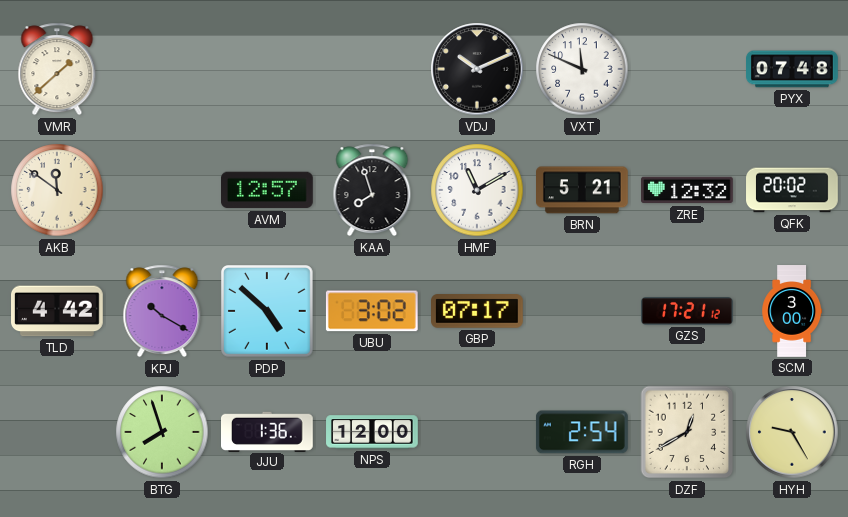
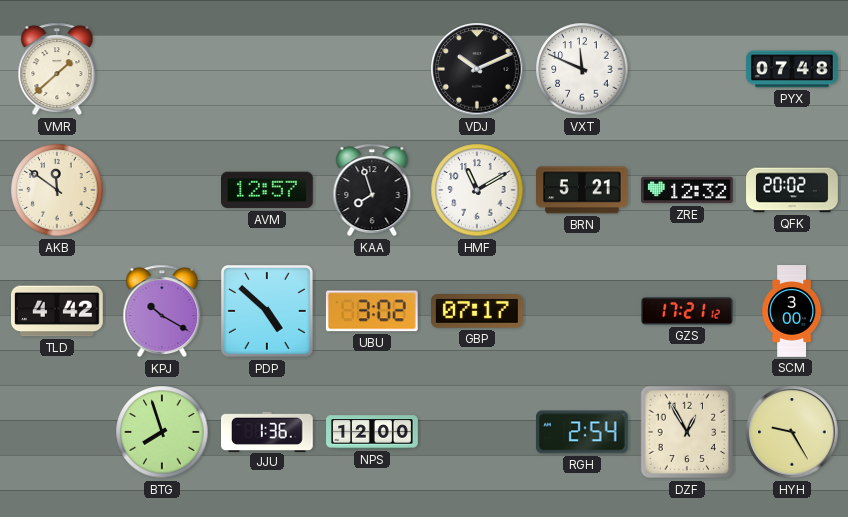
DZF: 12:40 -> 12:55
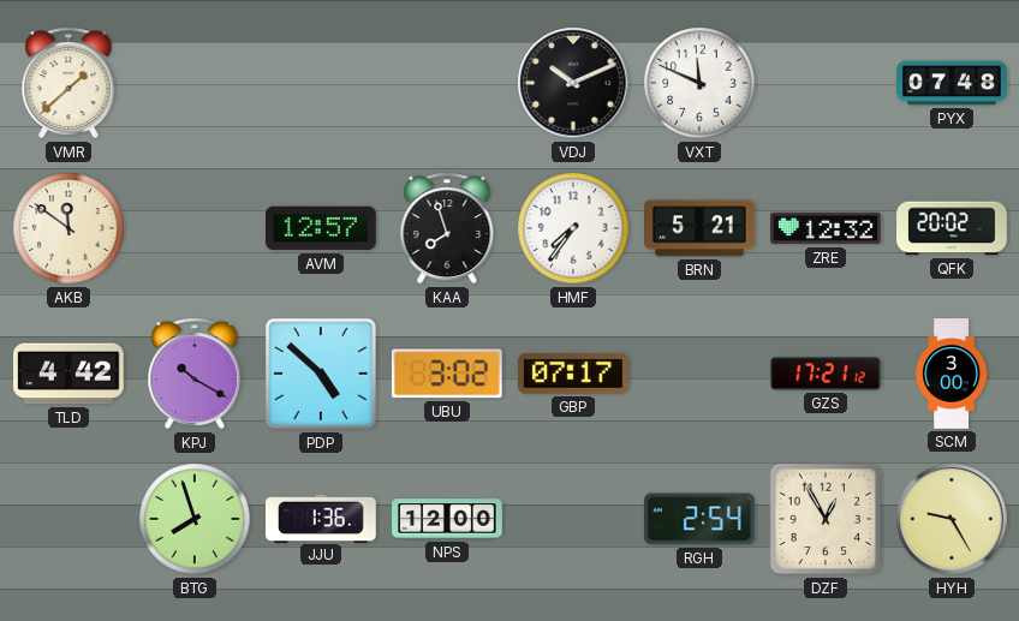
HMF: 11:10 -> 7:36
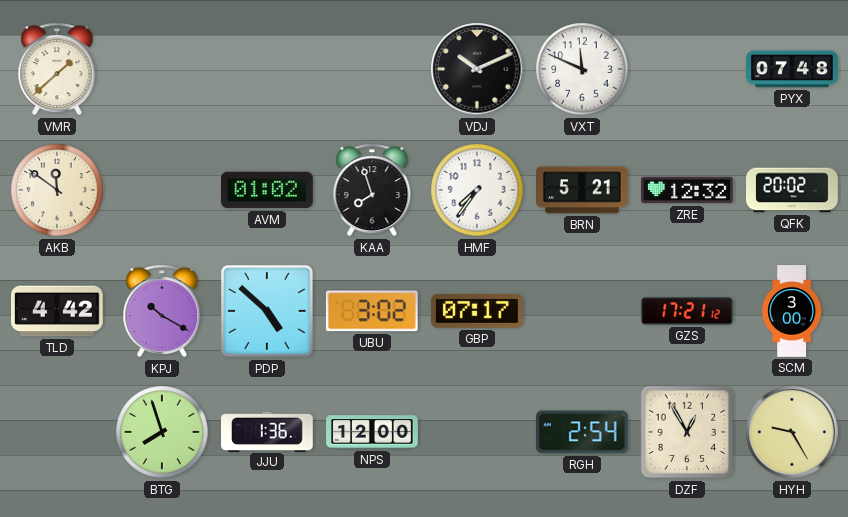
AVM: 12:57 -> 01:02
